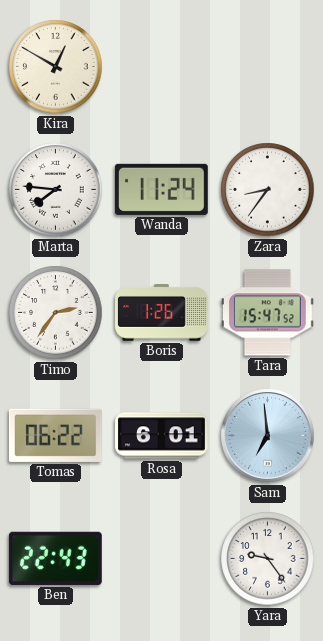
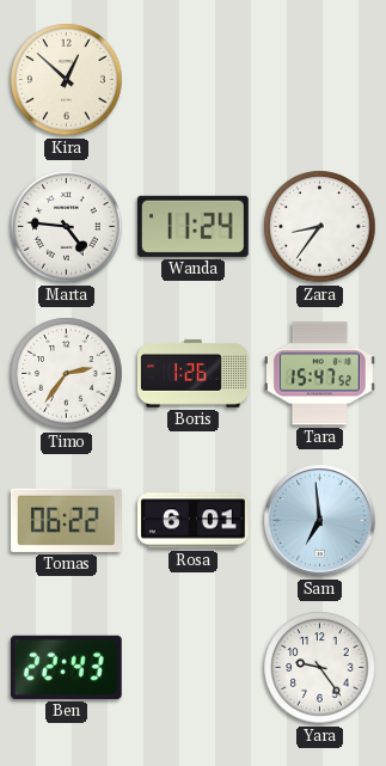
Kira: 12:50 -> 12:52
Marta: 7:46 -> 4:46
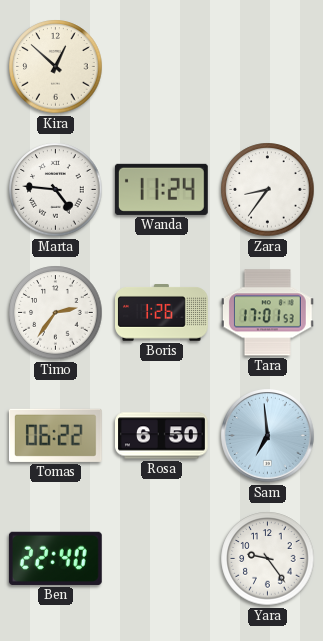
Tara: 15:47 -> 17:01
Rosa: 6:01 -> 6:50
Ben: 22:43 -> 22:40
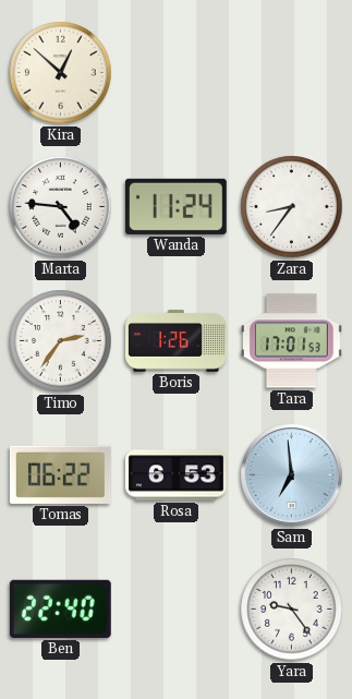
Rosa: 6:50 -> 6:53
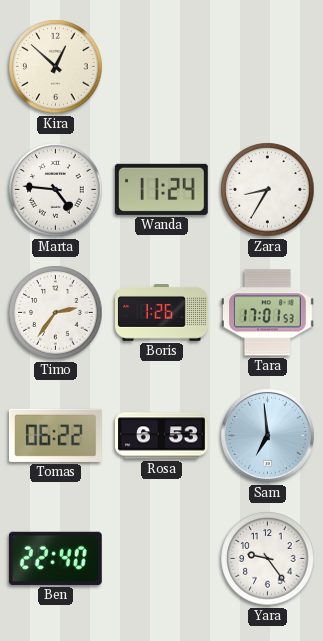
Zara: 8:36 -> 8:35
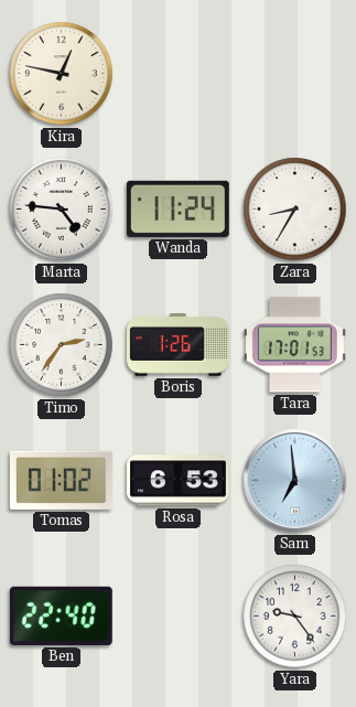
Kira: 12:52 -> 12:47
Tomas: 06:22 -> 01:02
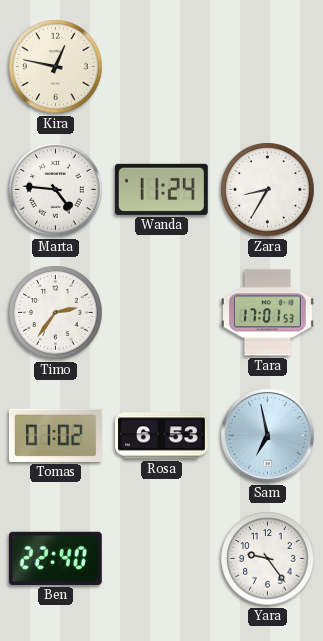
Boris: 1:26 -> none
Sam: 6:59 -> 6:58
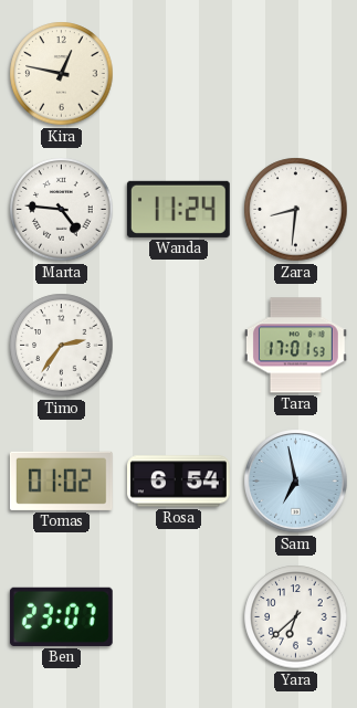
Zara: 8:35 -> 8:31
Rosa: 6:53 -> 6:54
Ben: 22:40 -> 23:07
Yara: 9:24 -> 6:38
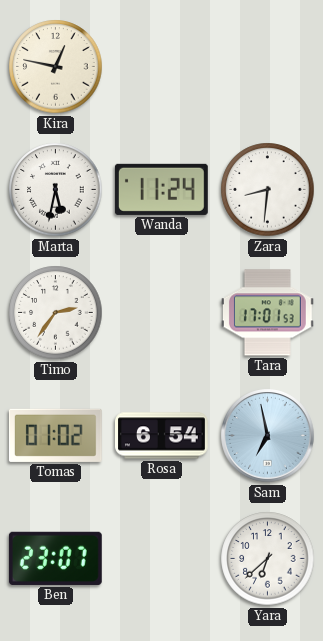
Marta: 4:46 -> 5:32
